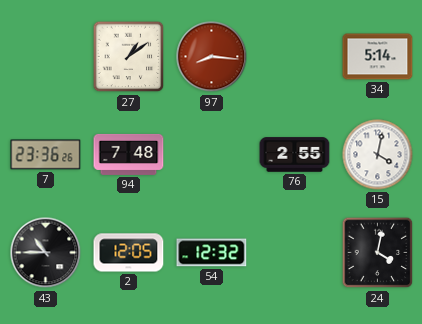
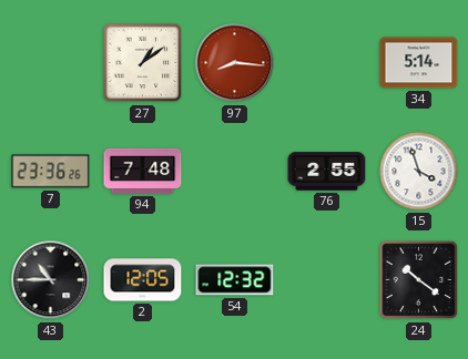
15: 4:02 -> 3:57
24: 4:02 -> 10:21
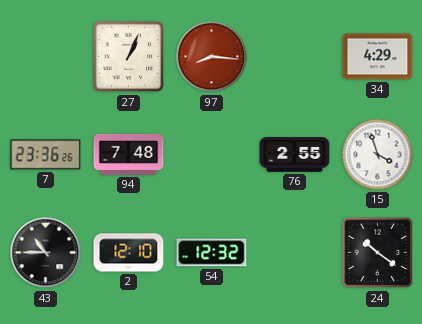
27: 1:09 -> 1:04
34: 5:14 -> 4:29
2: 12:05 -> 12:10
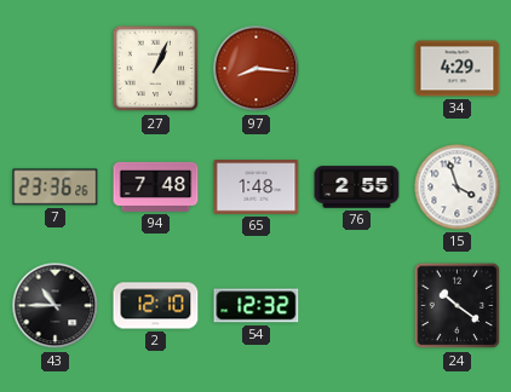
65: none -> 1:48
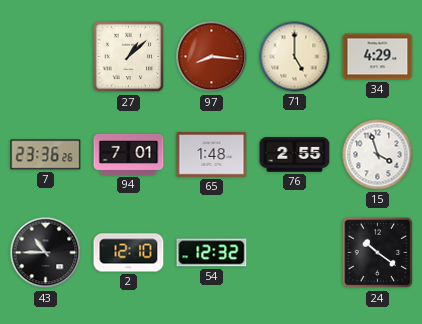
27: 1:04 -> 1:08
71: none -> 5:00
94: 7:48 -> 7:01
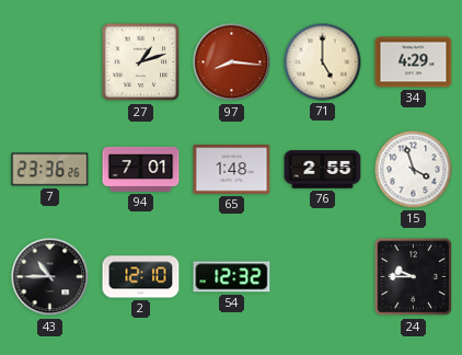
27: 1:08 -> 1:12
24: 10:21 -> 9:45
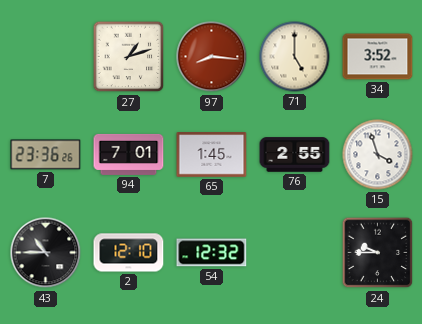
34: 4:29 -> 3:52
65: 1:48 -> 1:45
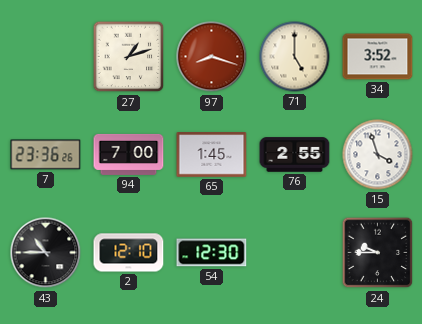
97: 8:16 -> 8:18
94: 7:01 -> 7:00
54: 12:32 -> 12:30
